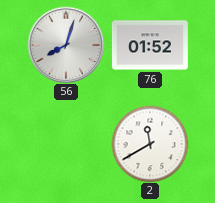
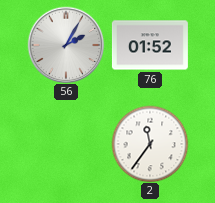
56: 8:03 -> 2:05
2: 11:40 -> 11:36
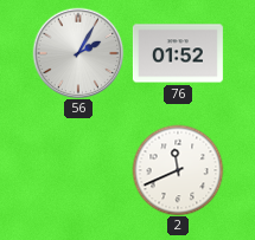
2: 11:36 -> 11:41
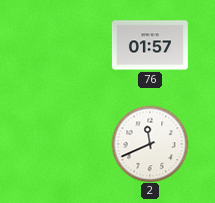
56: 2:05 -> none
76: 01:52 -> 01:57
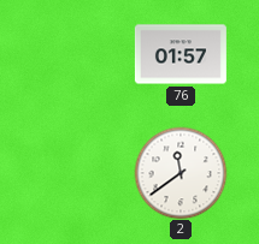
2: 11:41 -> 11:39
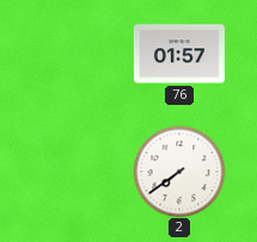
2: 11:39 -> 7:39
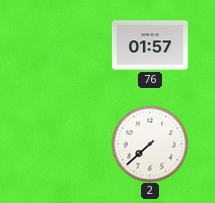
2: 7:39 -> 7:38
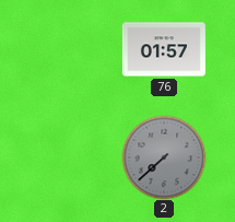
2 dial: white -> grey
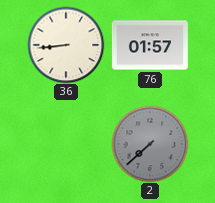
36: none -> 8:44
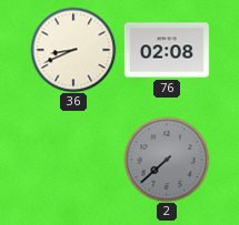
36: 8:44 -> 8:41
76: 01:57 -> 02:08
